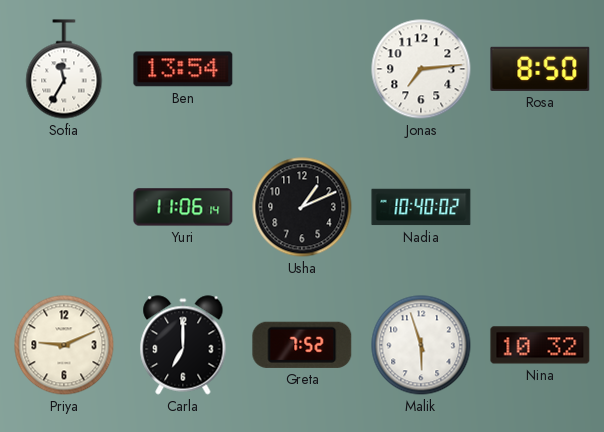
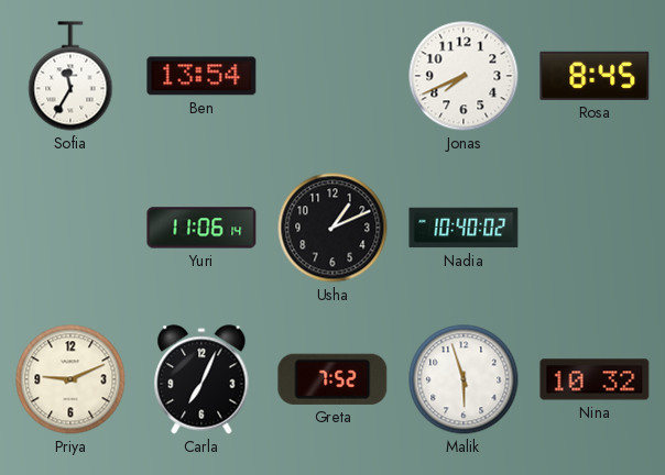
Jonas: 7:14 -> 7:41
Rosa: 8:50 -> 8:45
Carla: 7:00 -> 7:04
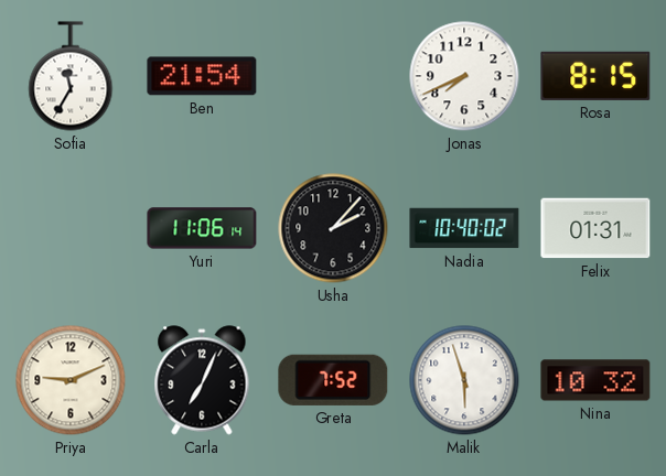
Ben: 13:54 -> 21:54
Rosa: 8:45 -> 8:15
Usha: 1:11 -> 2:07
Felix: none -> 01:31
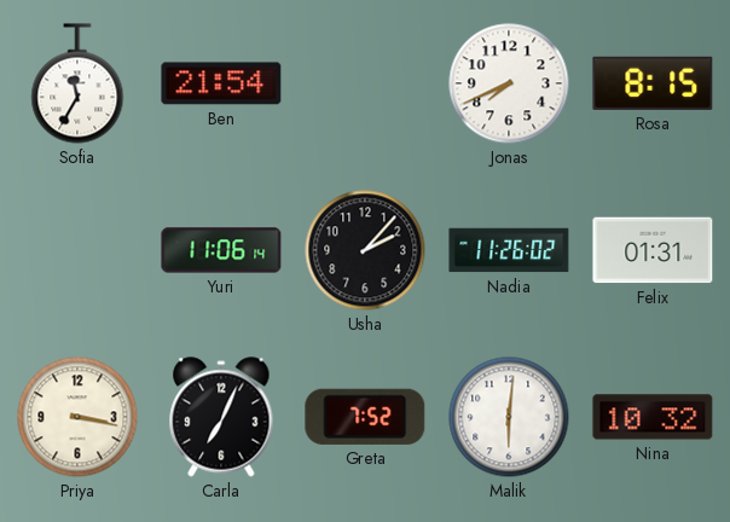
Nadia: 10:40 -> 11:26
Priya: 9:11 -> 3:17
Malik: 5:57 -> 6:01
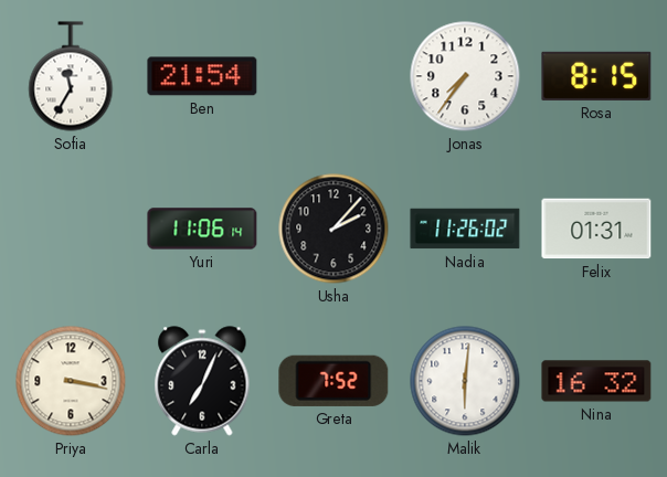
Jonas: 7:41 -> 7:36
Nina: 10:32 -> 16:32
